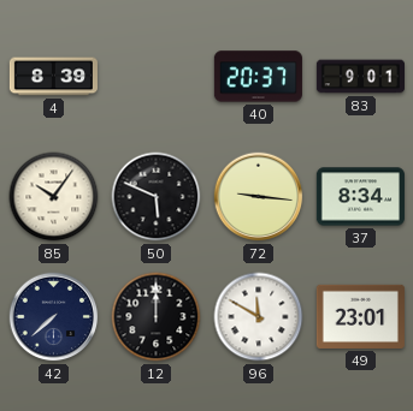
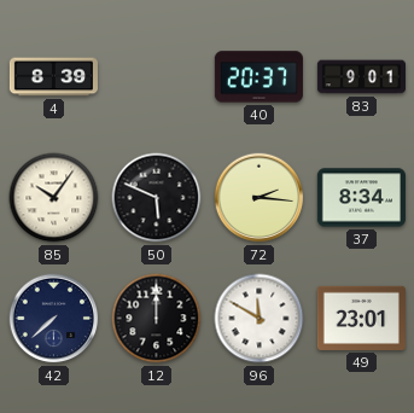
72: 9:16 -> 2:16
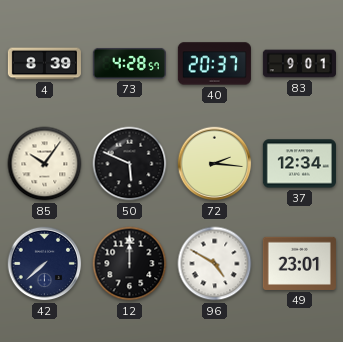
73: none -> 4:28
37: 8:34 -> 12:34
96: 11:50 -> 4:50
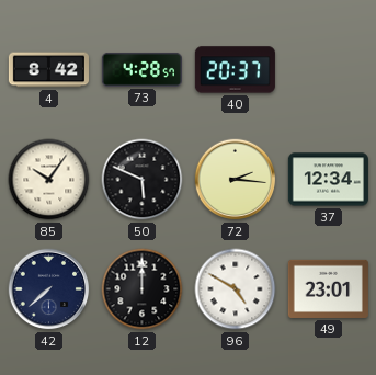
4: 8:39 -> 8:42
83: 9:01 -> none
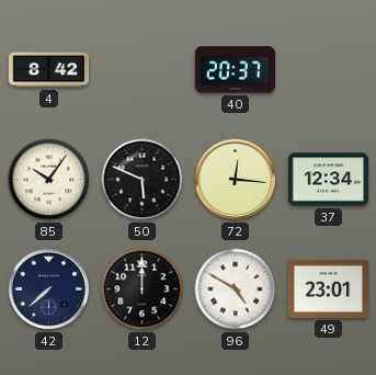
73: 4:28 -> none
72: 2:16 -> 12:16
